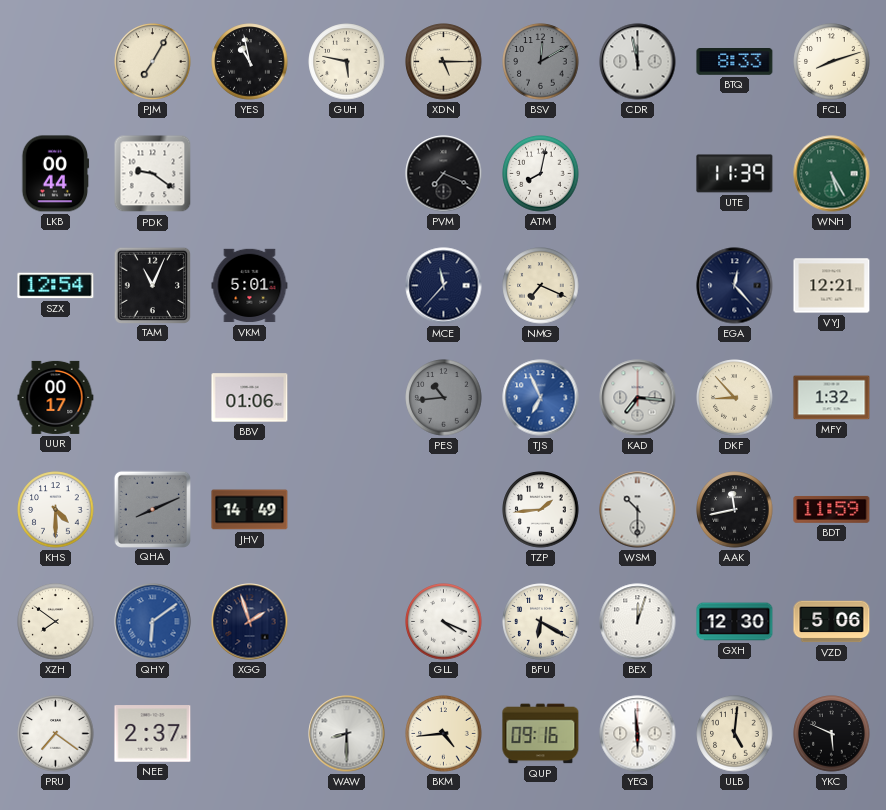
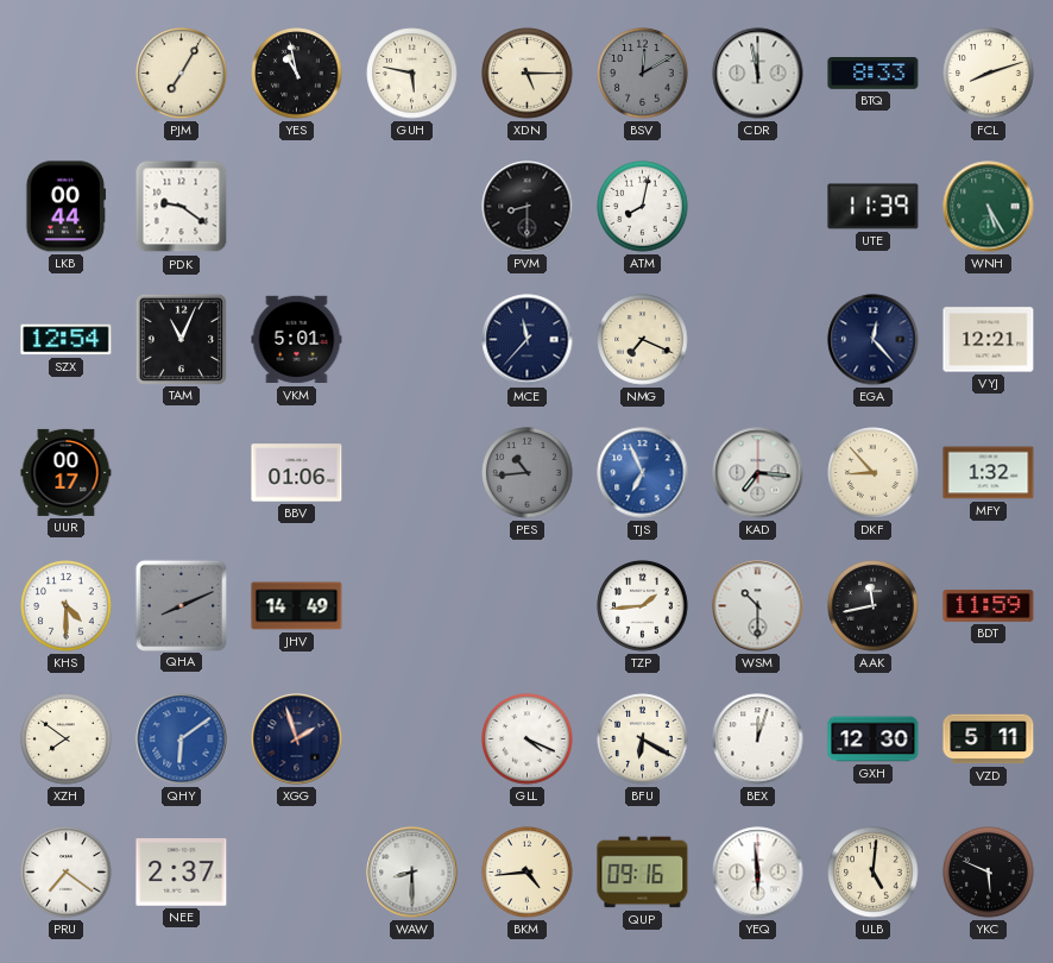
PVM: 7:19 -> 8:30
VZD: 5:06 -> 5:11
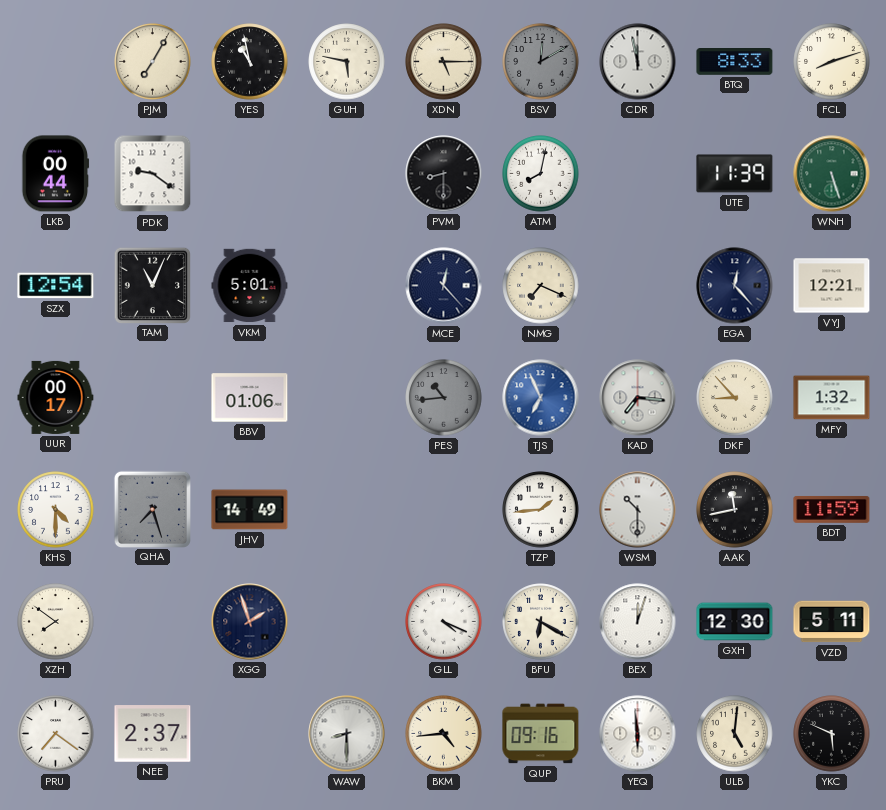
WNH: 5:25 -> 5:27
MCE: 11:37 -> 12:23
QHA: 8:11 -> 7:27
QHY: 6:09 -> none
